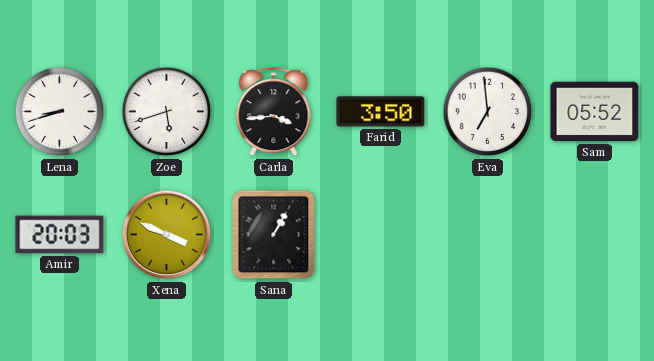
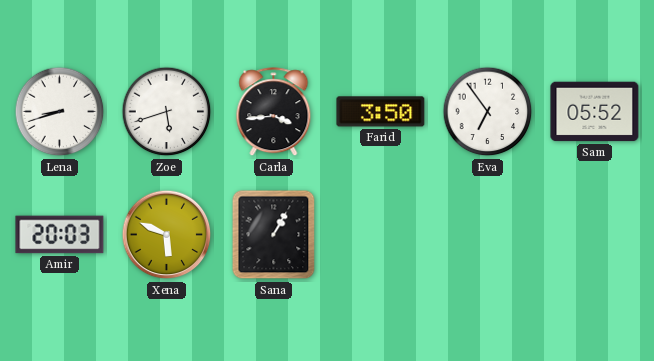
Eva: 6:59 -> 6:54
Xena: 3:49 -> 5:49
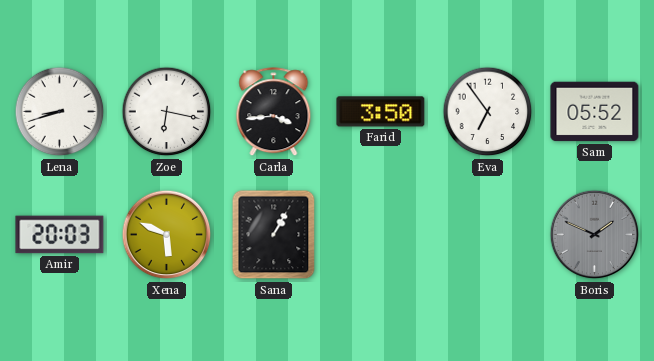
Zoe: 5:42 -> 6:17
Boris: none -> 1:49
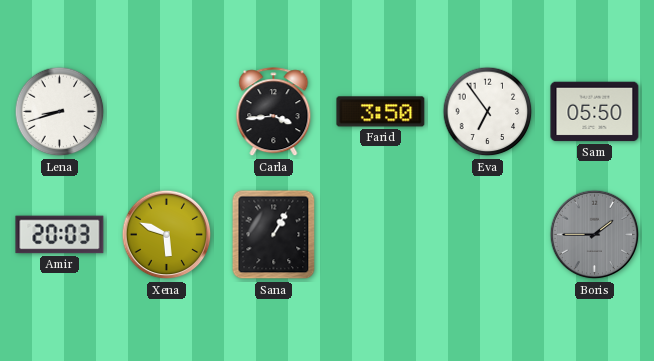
Zoe: 6:17 -> none
Sam: 05:52 -> 05:50
Boris: 1:49 -> 1:45
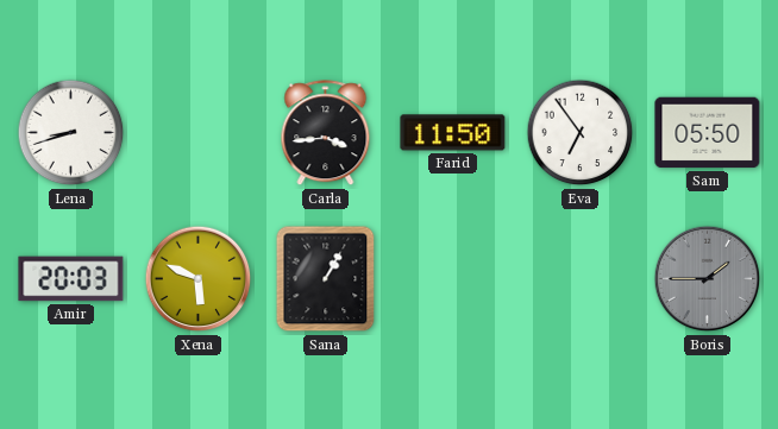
Farid: 3:50 -> 11:50
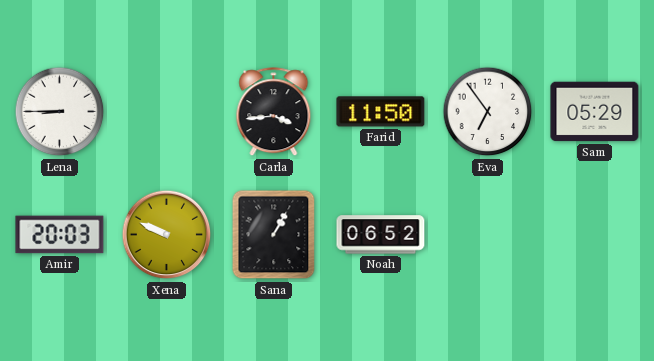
Lena: 8:42 -> 8:45
Sam: 05:50 -> 05:29
Xena: 5:49 -> 9:49
Noah: none -> 06:52
Boris: 1:45 -> none
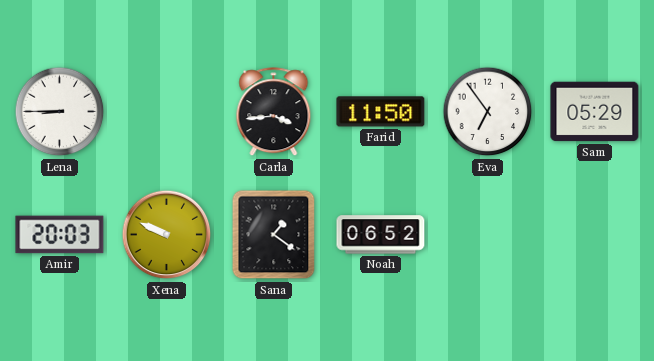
Sana: 1:05 -> 1:21
